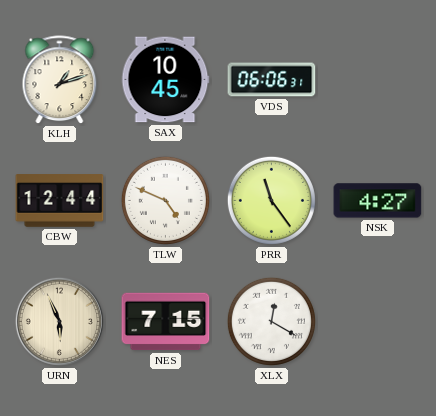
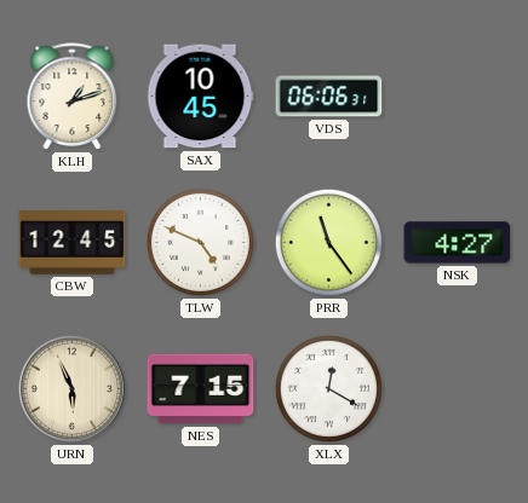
CBW: 12:44 -> 12:45
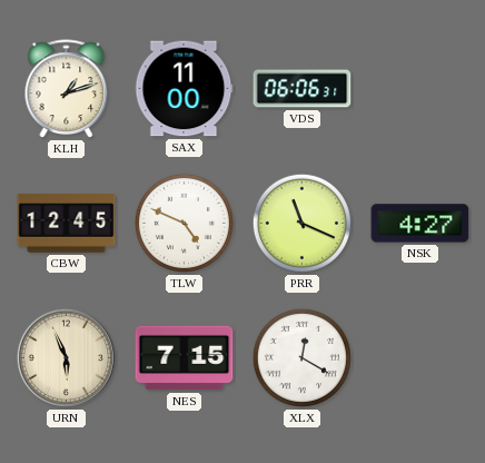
SAX: 10:45 -> 11:00
PRR: 11:24 -> 11:19
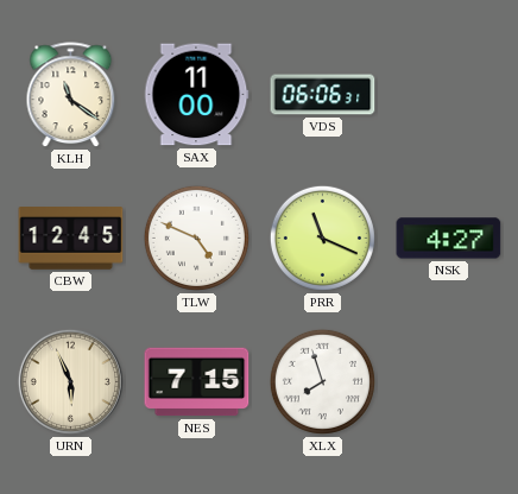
KLH: 1:12 -> 11:21
XLX: 12:20 -> 7:57
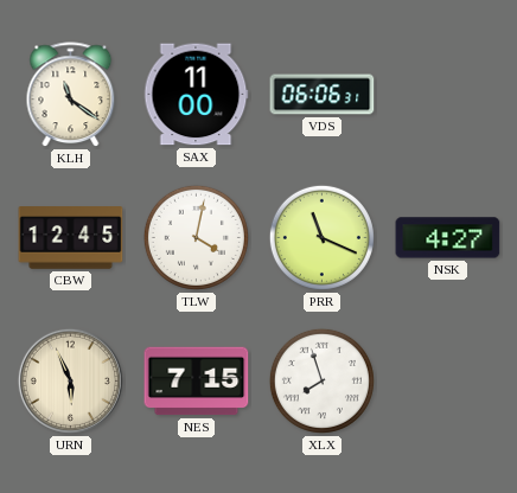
TLW: 4:49 -> 4:02
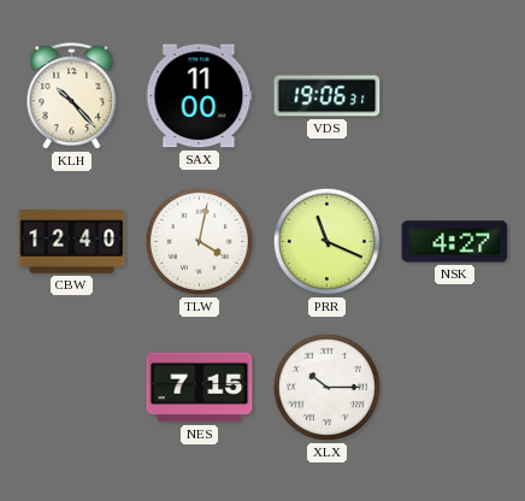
KLH: 11:21 -> 10:23
VDS: 06:06 -> 19:06
CBW: 12:45 -> 12:40
URN: 5:56 -> none
XLX: 7:57 -> 10:15
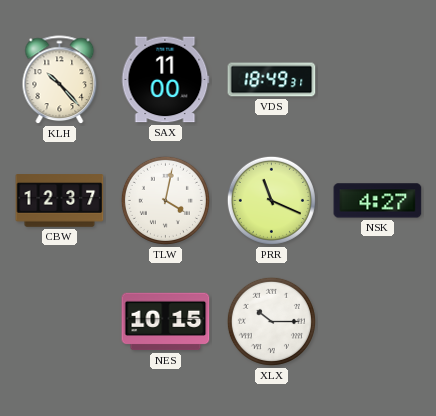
VDS: 19:06 -> 18:49
CBW: 12:40 -> 12:37
NES: 7:15 -> 10:15
